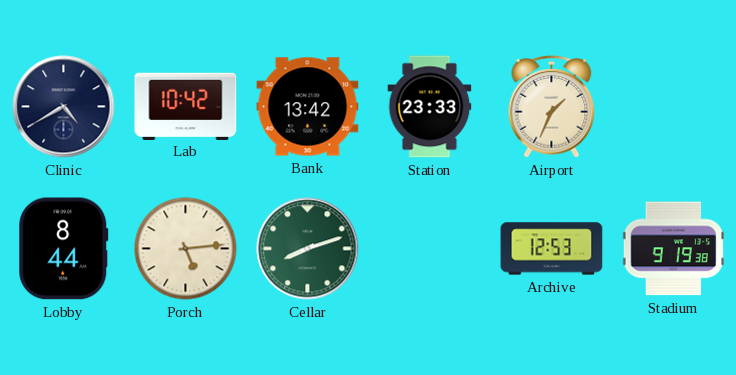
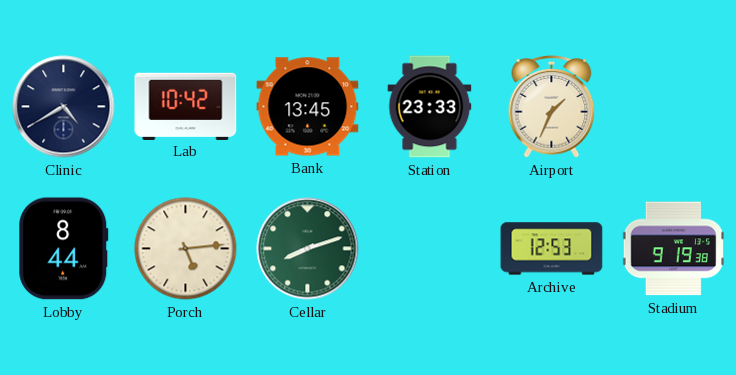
Bank: 13:42 -> 13:45
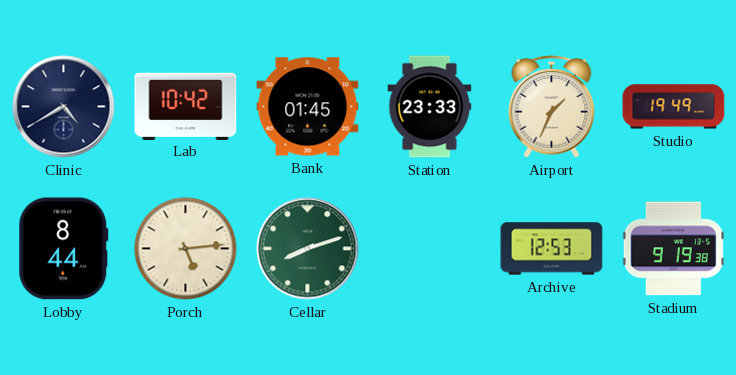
Bank: 13:45 -> 01:45
Studio: none -> 19:49
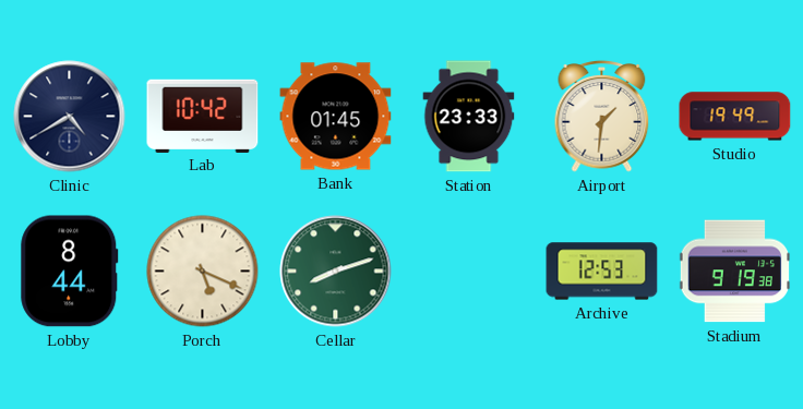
Airport: 1:34 -> 1:31
Porch: 5:14 -> 5:19
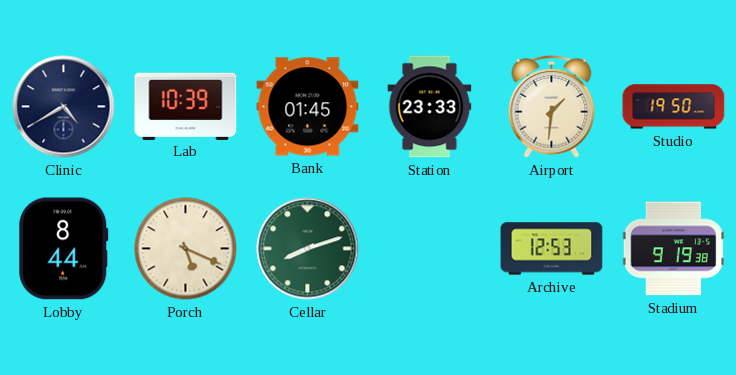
Lab: 10:42 -> 10:39
Studio: 19:49 -> 19:50
